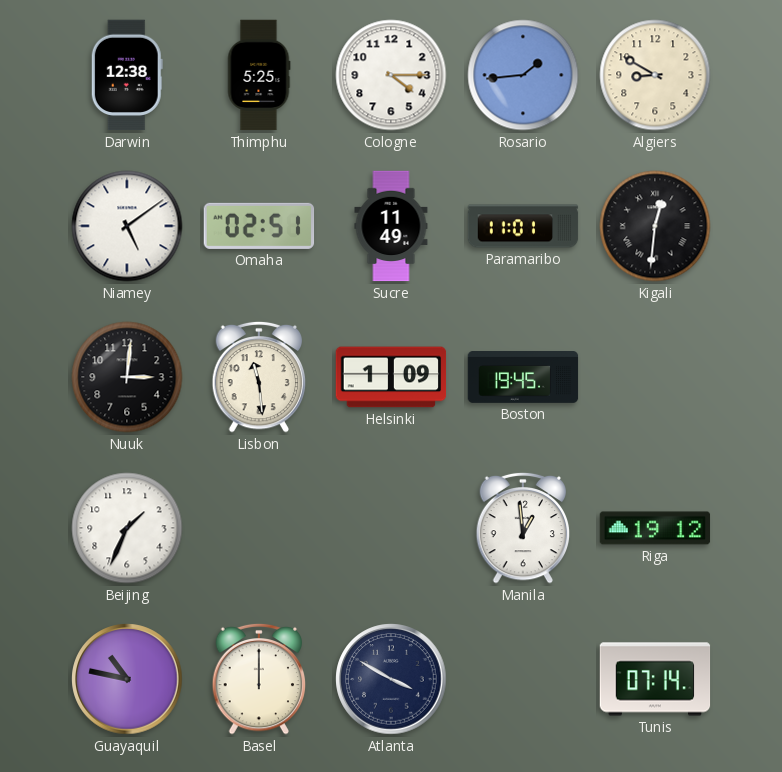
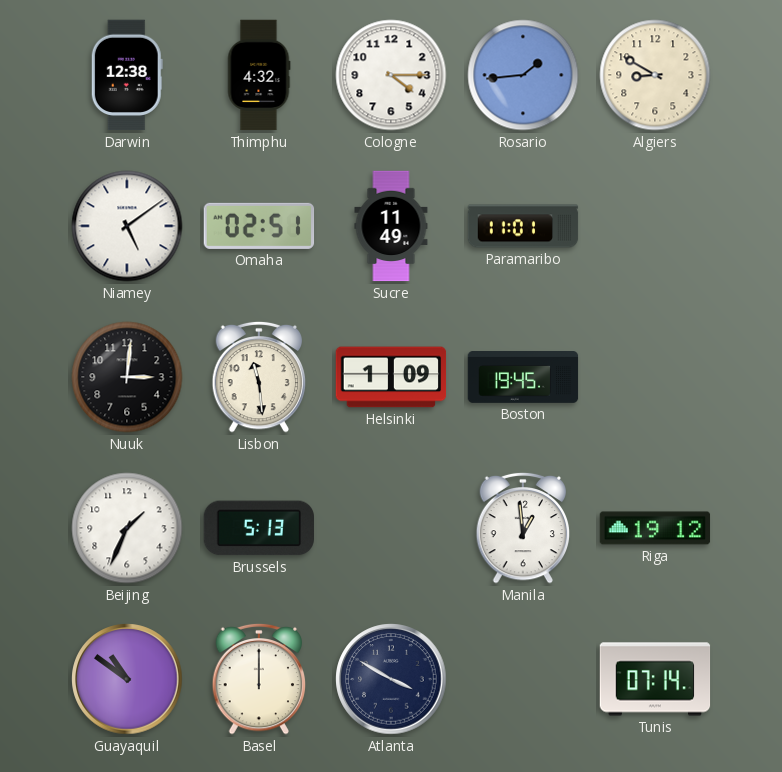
Thimphu: 5:25 -> 4:32
Kigali: 12:31 -> none
Brussels: none -> 5:13
Guayaquil: 10:47 -> 10:51
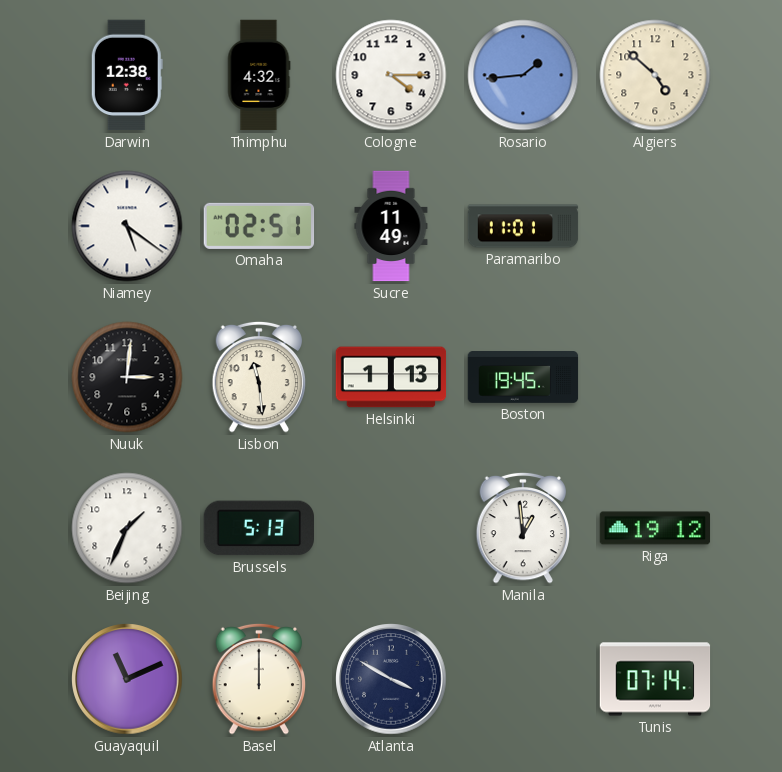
Algiers: 8:50 -> 4:52
Niamey: 5:09 -> 5:21
Helsinki: 1:09 -> 1:13
Guayaquil: 10:51 -> 11:11
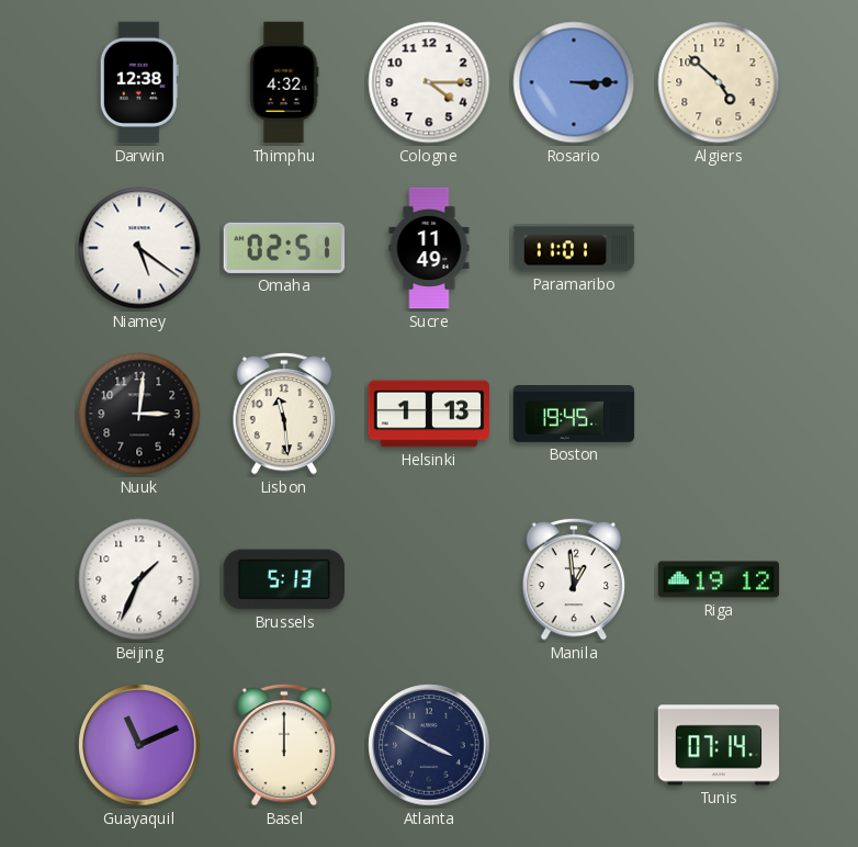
Rosario: 1:44 -> 3:15
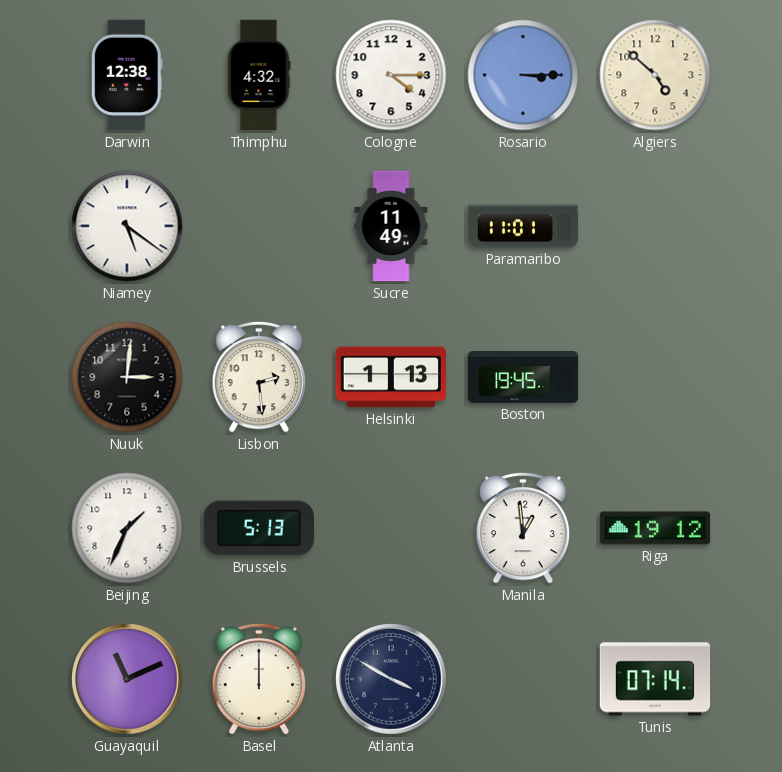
Omaha: 02:51 -> none
Lisbon: 11:29 -> 2:29
